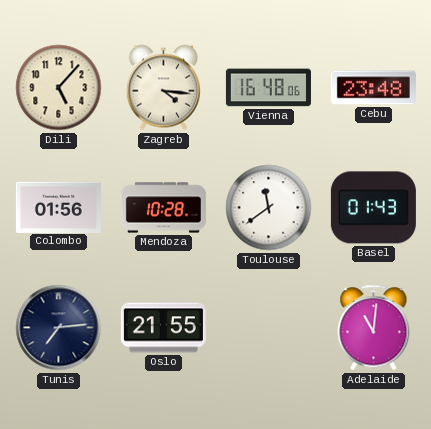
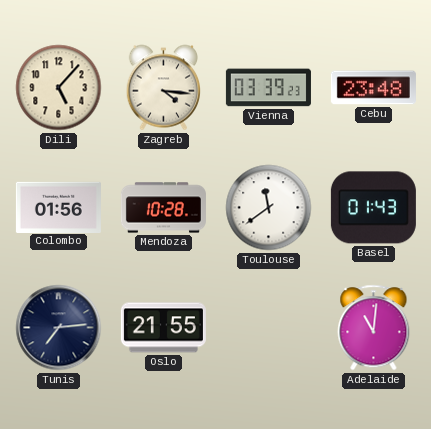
Vienna: 16:48 -> 03:39
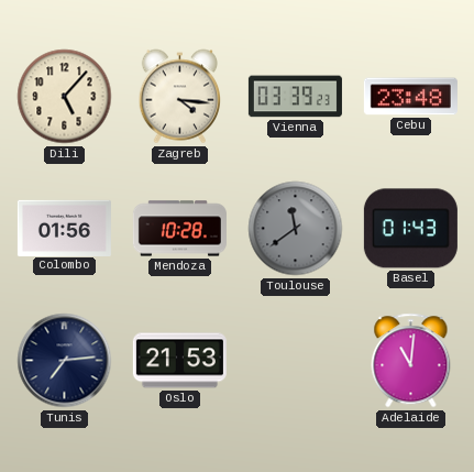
Toulouse dial: white -> grey
Oslo: 21:55 -> 21:53
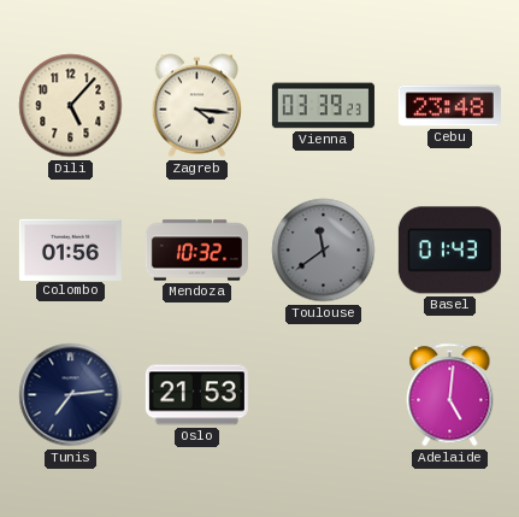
Mendoza: 10:28 -> 10:32
Adelaide: 11:01 -> 5:01
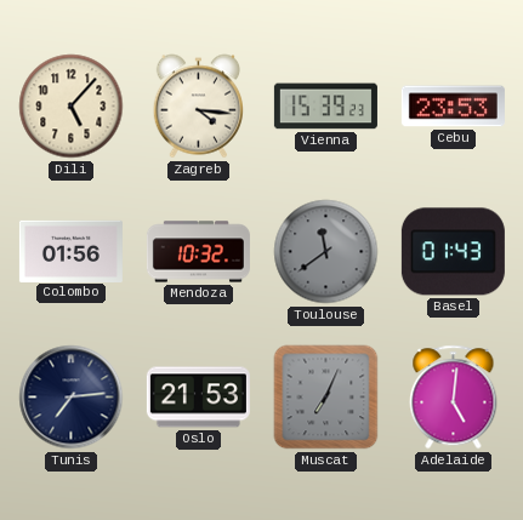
Vienna: 03:39 -> 15:39
Cebu: 23:48 -> 23:53
Muscat: none -> 7:04
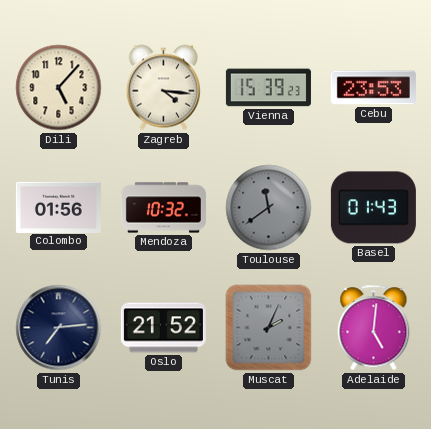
Oslo: 21:53 -> 21:52
Muscat: 7:04 -> 2:04
